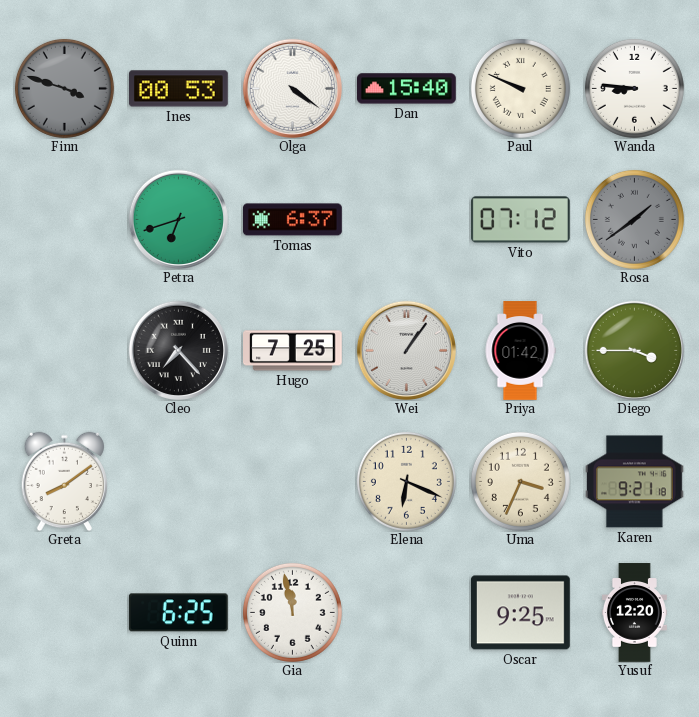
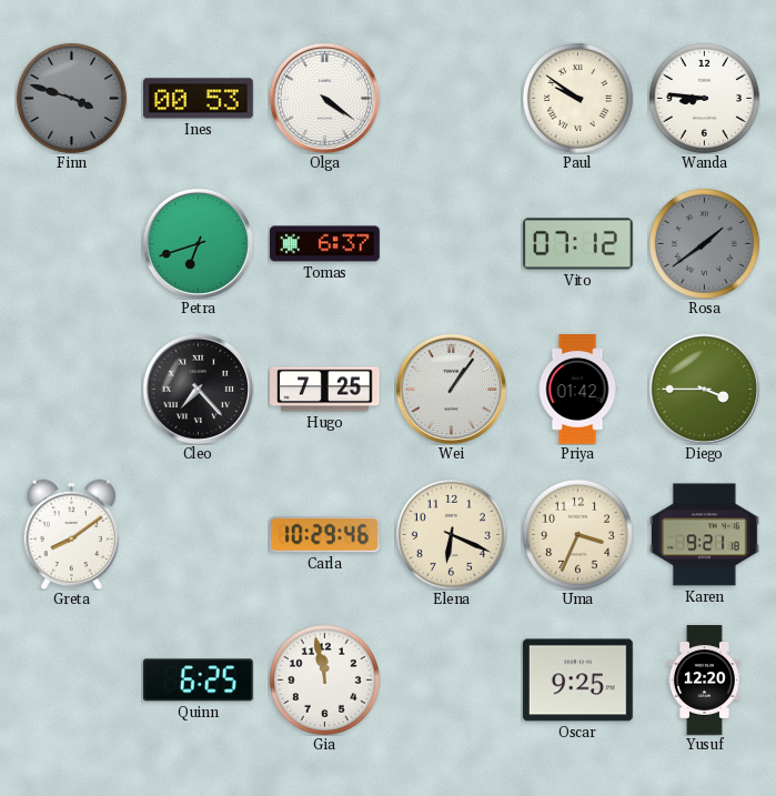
Dan: 15:40 -> none
Paul: 9:49 -> 9:51
Carla: none -> 10:29
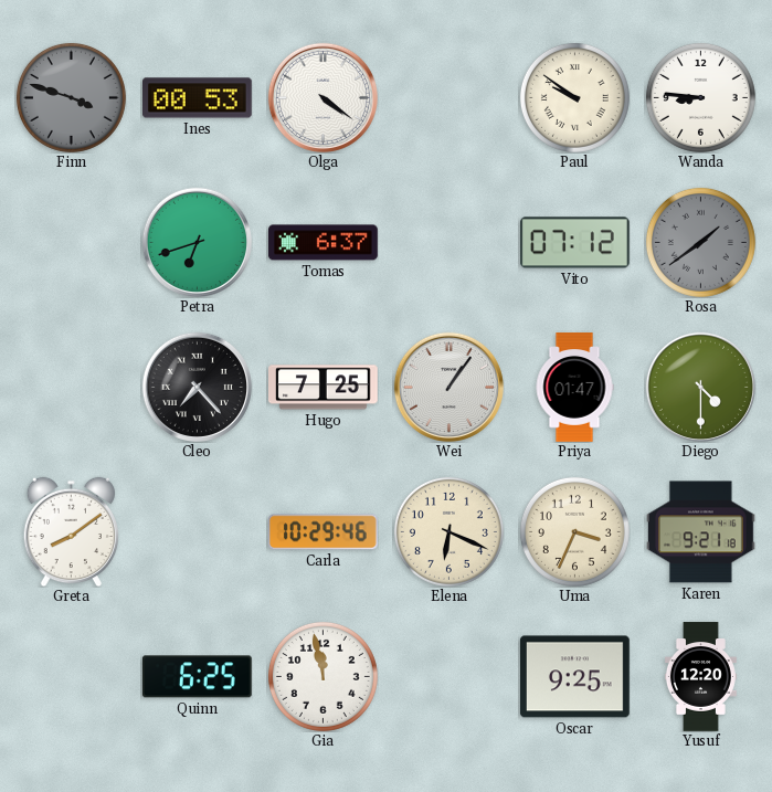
Priya: 01:42 -> 01:47
Diego: 3:45 -> 4:30
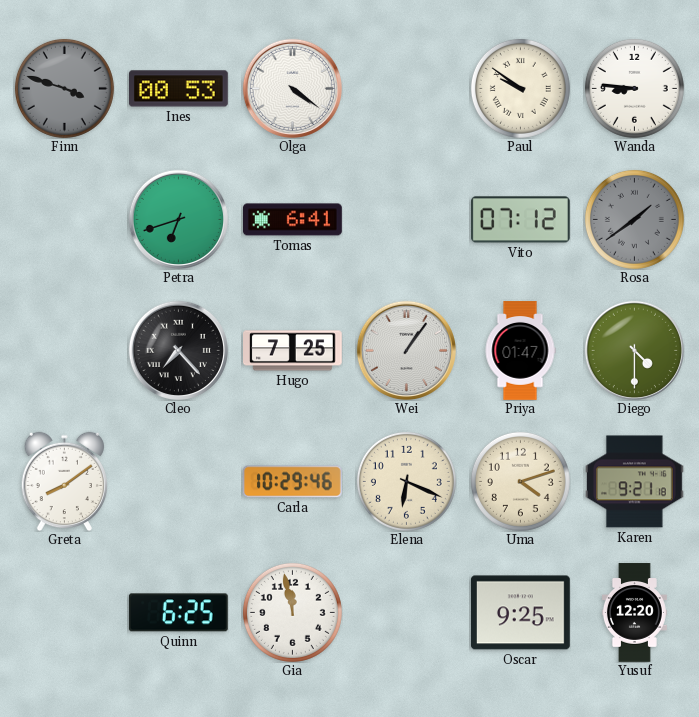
Tomas: 6:37 -> 6:41
Uma: 3:34 -> 4:12
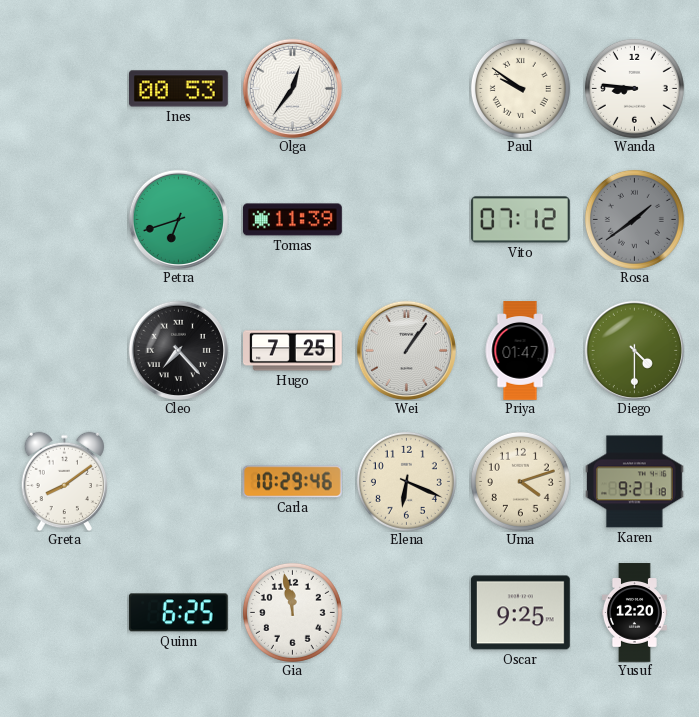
Finn: 3:48 -> none
Olga: 4:21 -> 12:36
Tomas: 6:41 -> 11:39
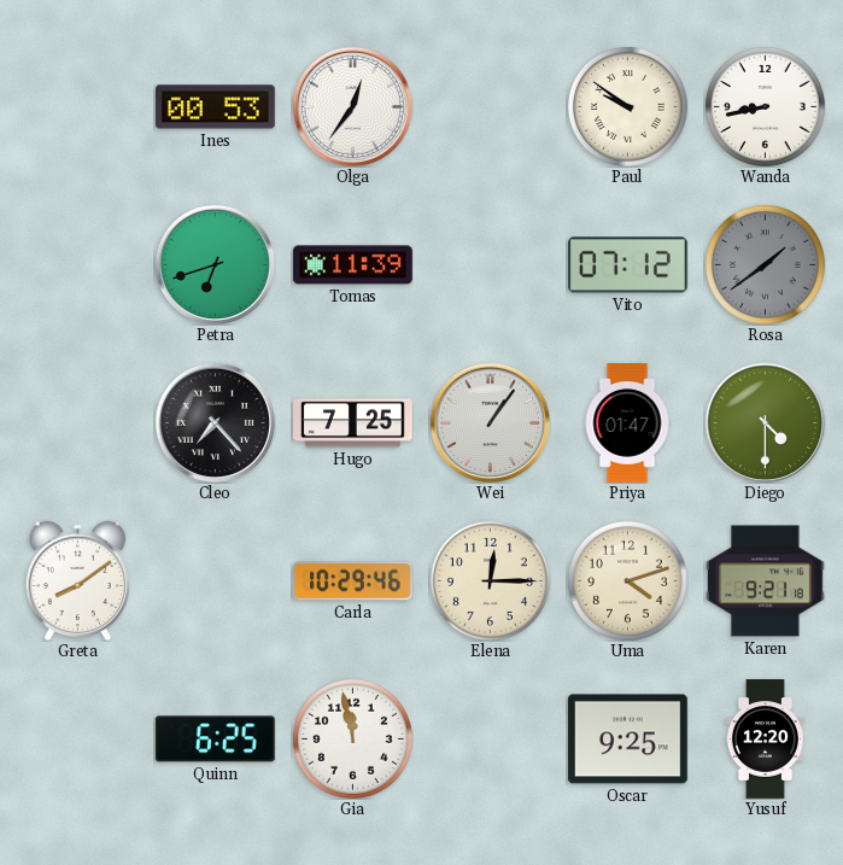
Wanda: 8:46 -> 8:43
Elena: 6:19 -> 12:15
